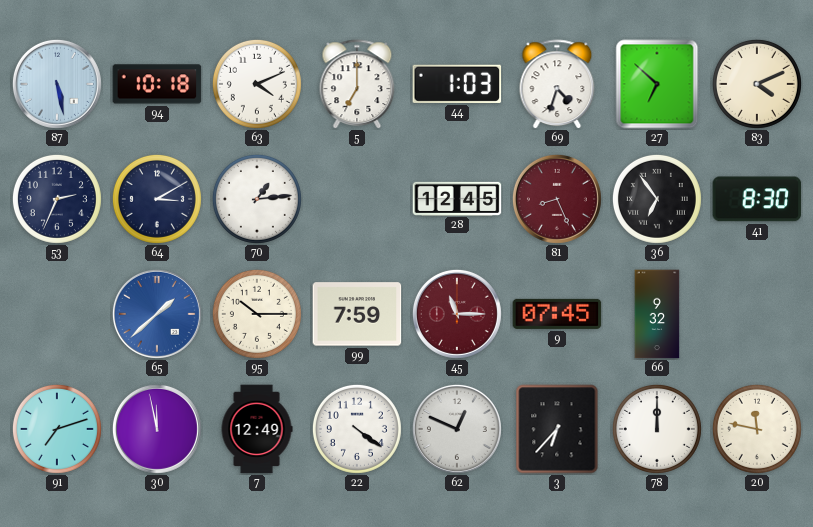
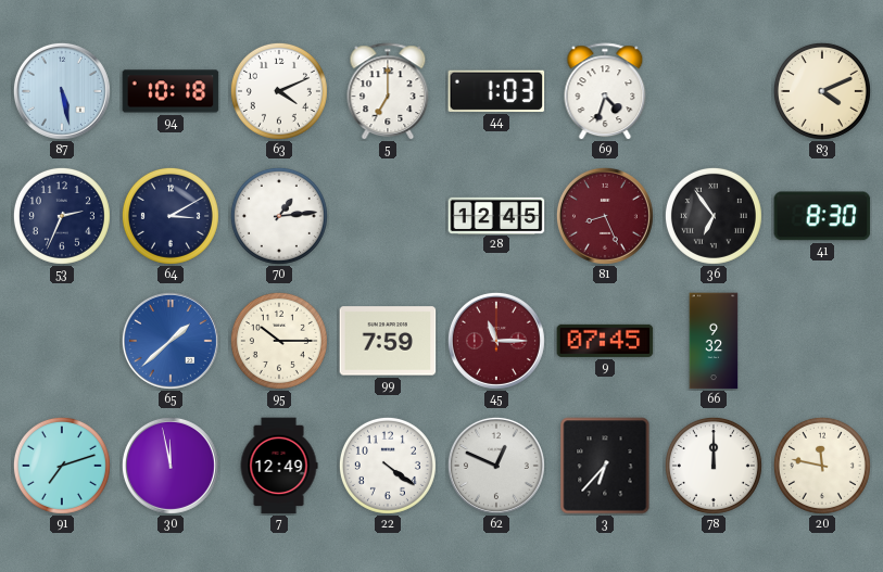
27: 6:52 -> none
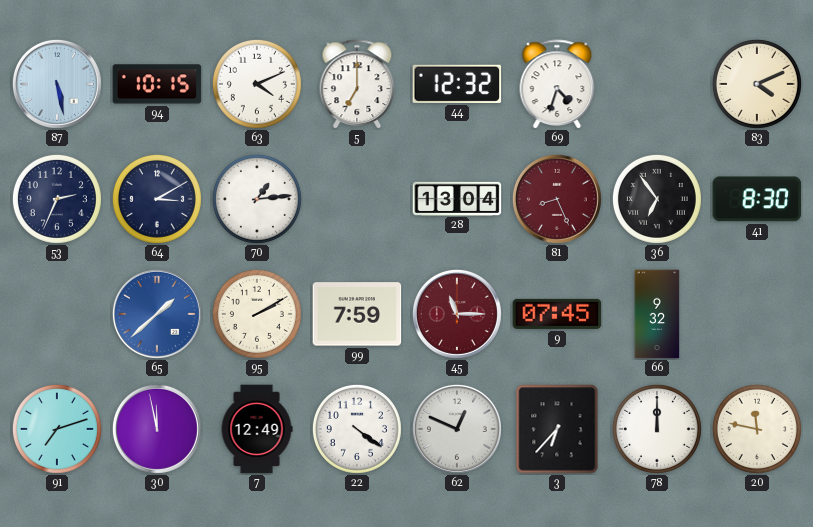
94: 10:18 -> 10:15
44: 1:03 -> 12:32
28: 12:45 -> 13:04
95: 10:15 -> 2:10
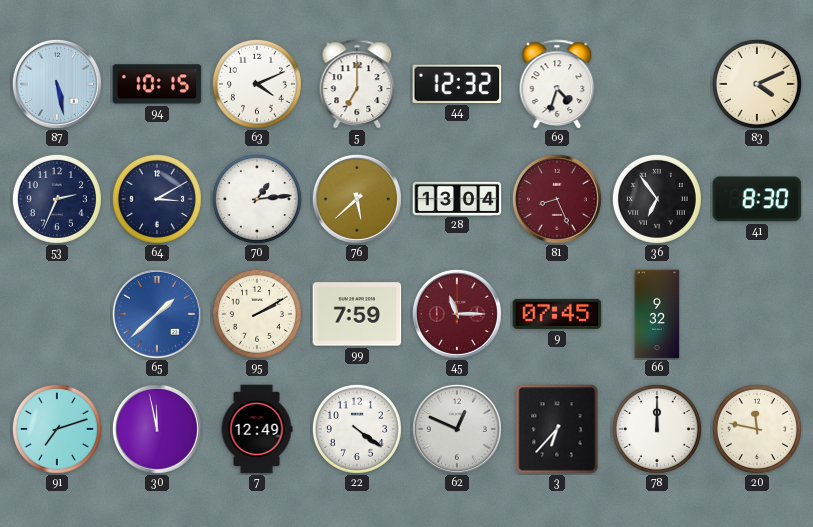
76: none -> 5:38
